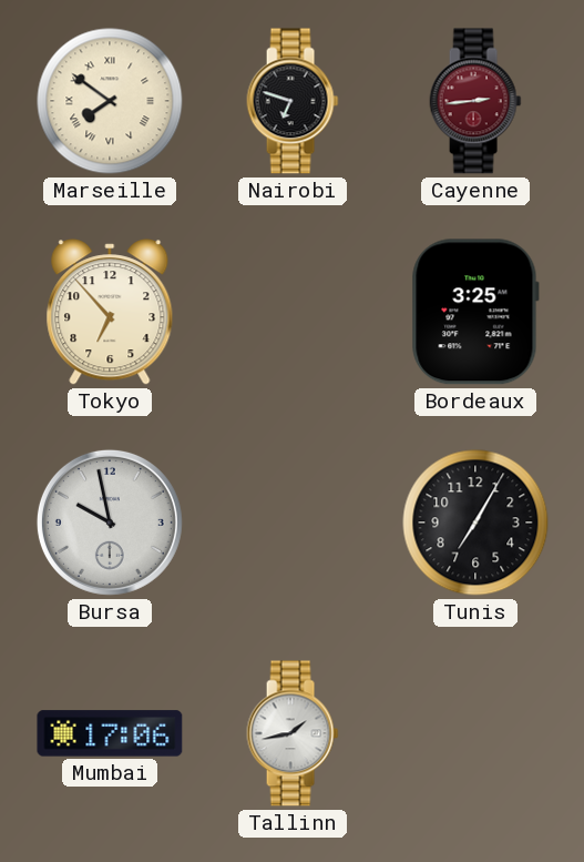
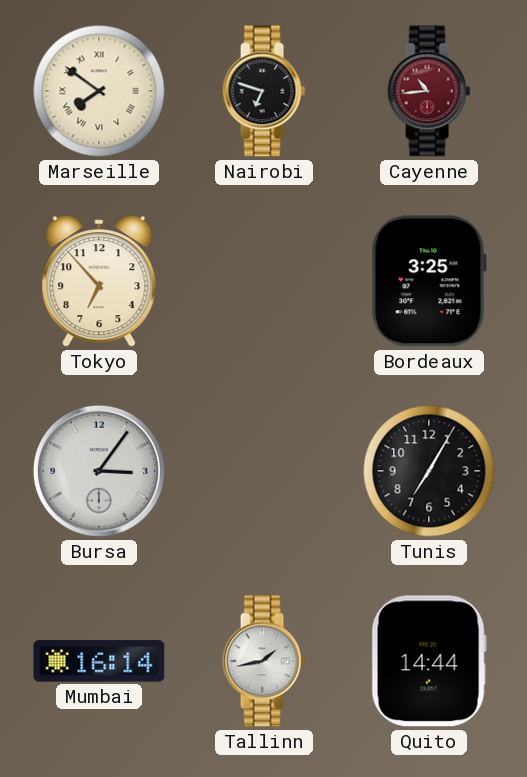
Cayenne: 2:44 -> 10:44
Bursa: 9:58 -> 3:06
Mumbai: 17:06 -> 16:14
Quito: none -> 14:44
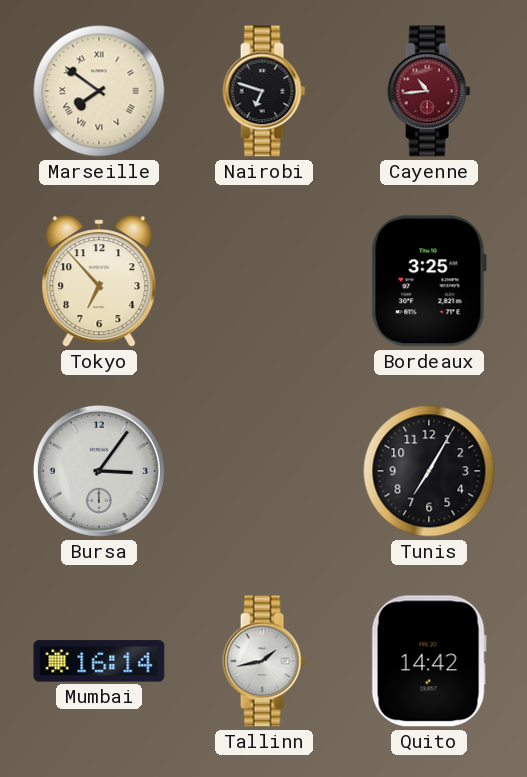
Quito: 14:44 -> 14:42
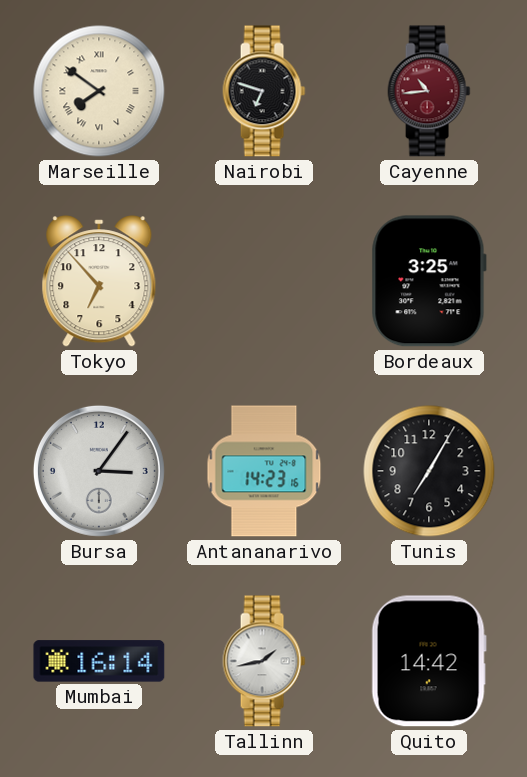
Antananarivo: none -> 14:23
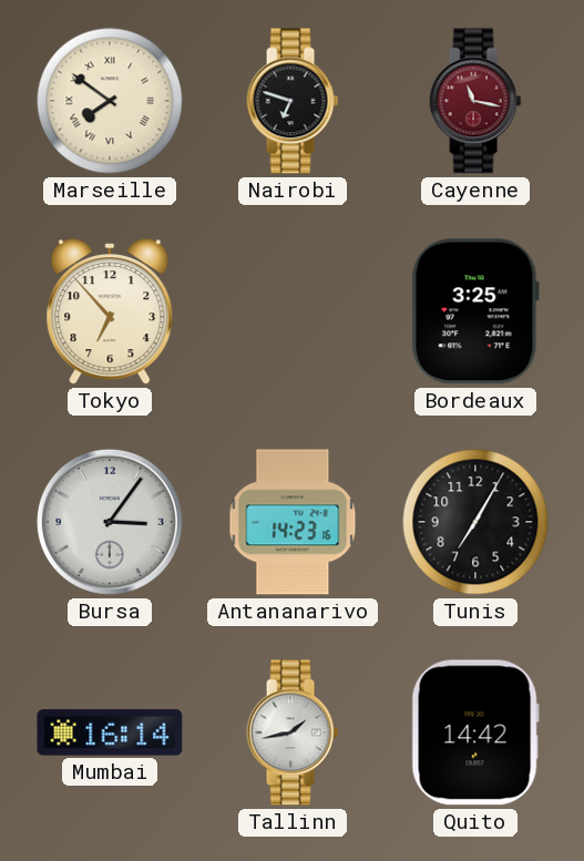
Cayenne: 10:44 -> 11:17
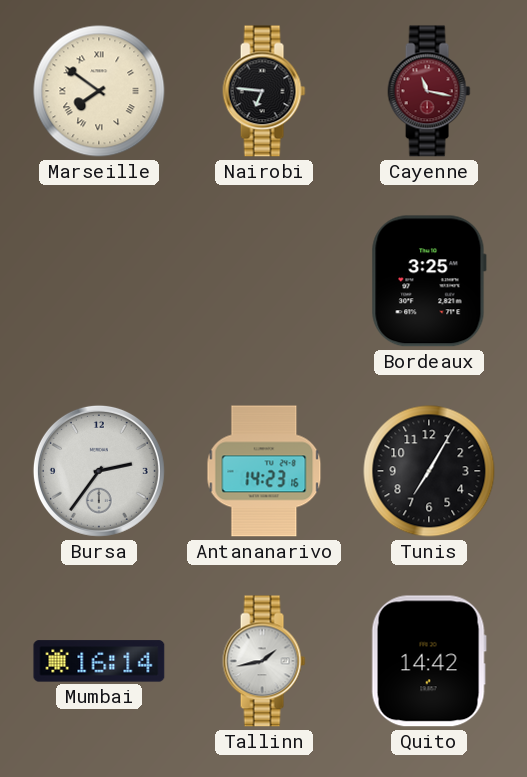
Nairobi: 6:48 -> 6:46
Tokyo: 6:53 -> none
Bursa: 3:06 -> 2:36
